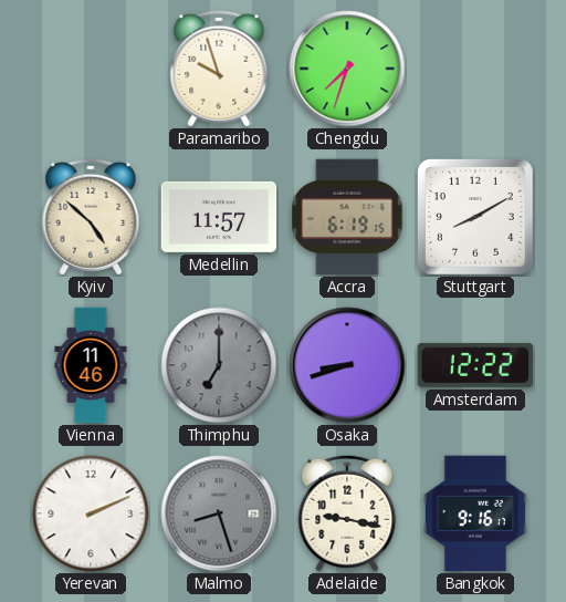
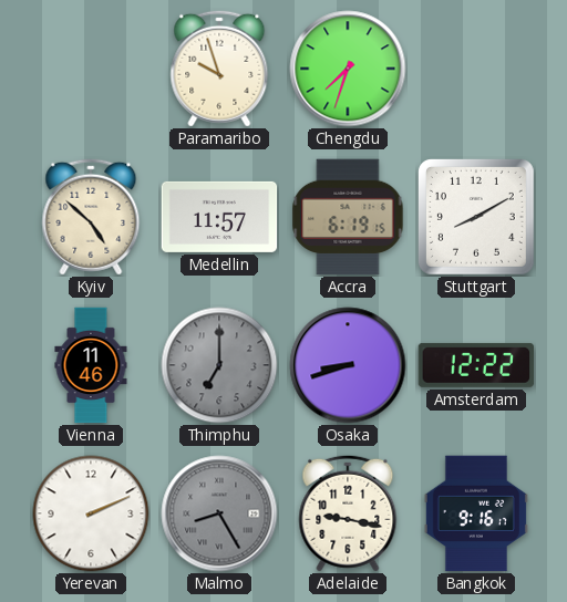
Malmo: 8:27 -> 8:25
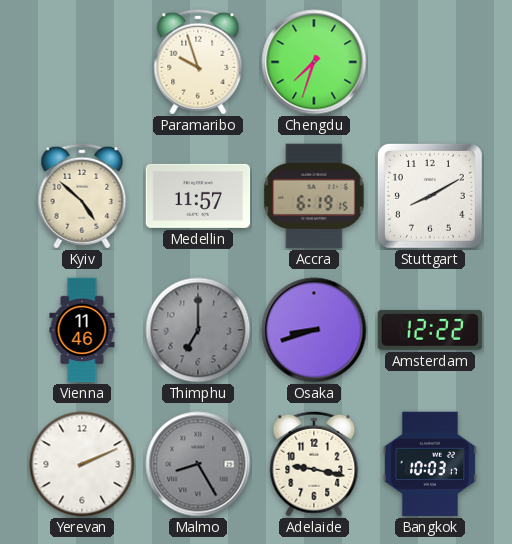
Bangkok: 9:16 -> 10:03
